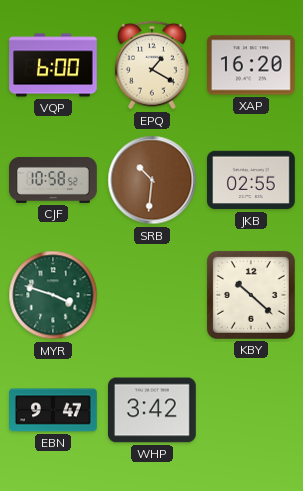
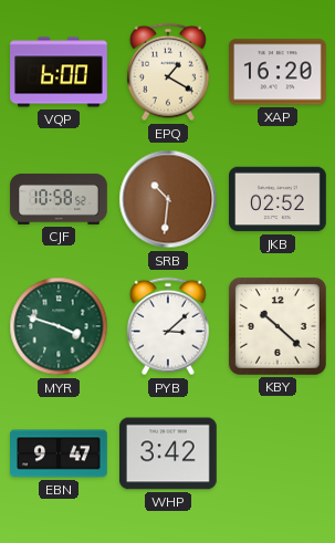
JKB: 02:55 -> 02:52
PYB: none -> 3:08
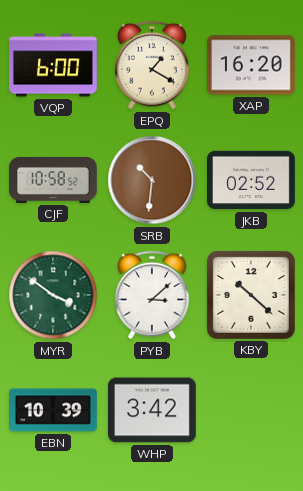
MYR: 3:48 -> 3:51
EBN: 9:47 -> 10:39
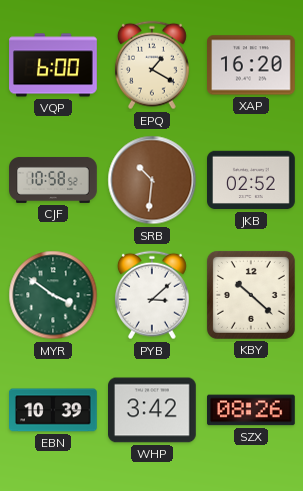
SZX: none -> 08:26
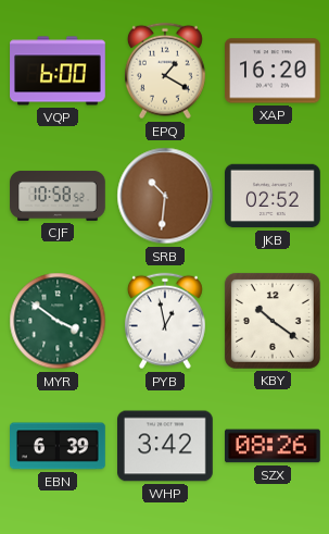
PYB: 3:08 -> 12:58
KBY: 10:22 -> 10:21
EBN: 10:39 -> 6:39
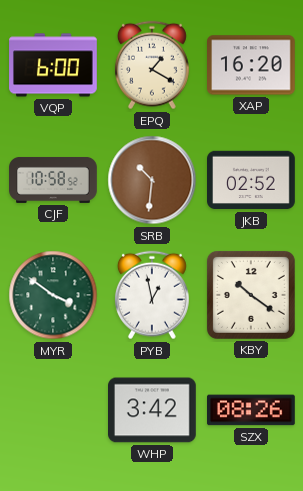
EBN: 6:39 -> none
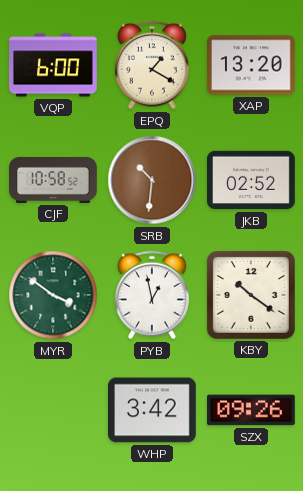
XAP: 16:20 -> 13:20
SZX: 08:26 -> 09:26
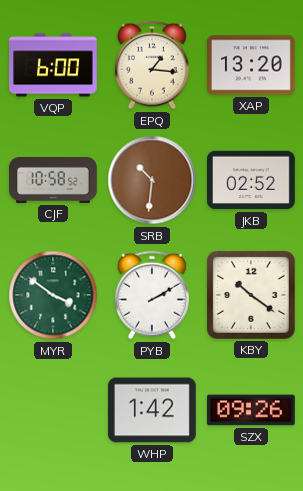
EPQ: 1:20 -> 1:16
PYB: 12:58 -> 2:10
WHP: 3:42 -> 1:42
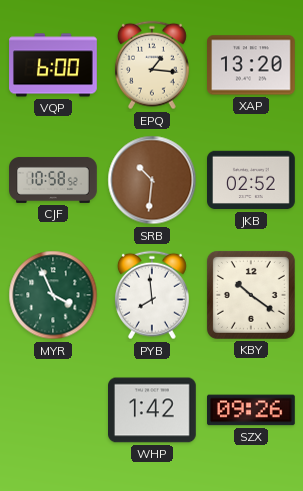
MYR: 3:51 -> 3:56
PYB: 2:10 -> 7:59
